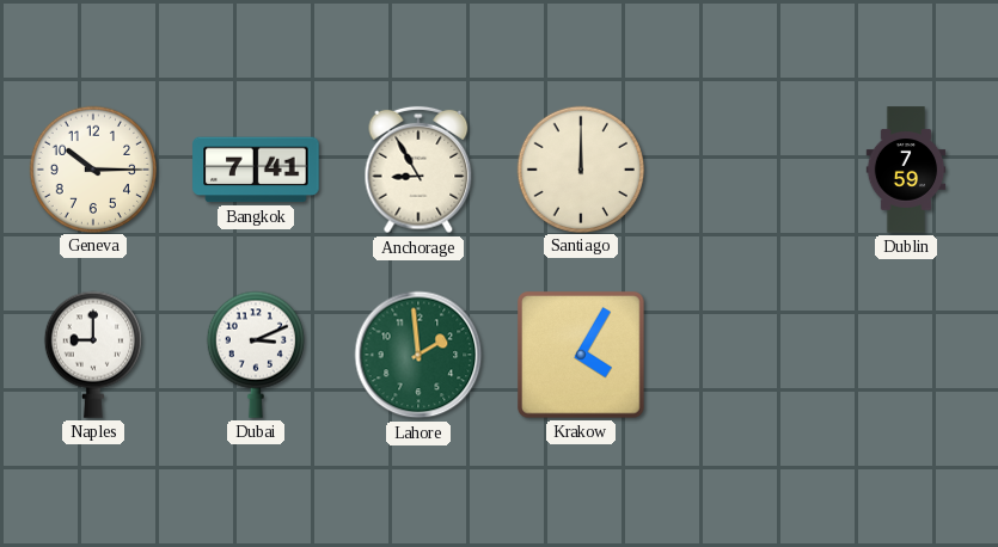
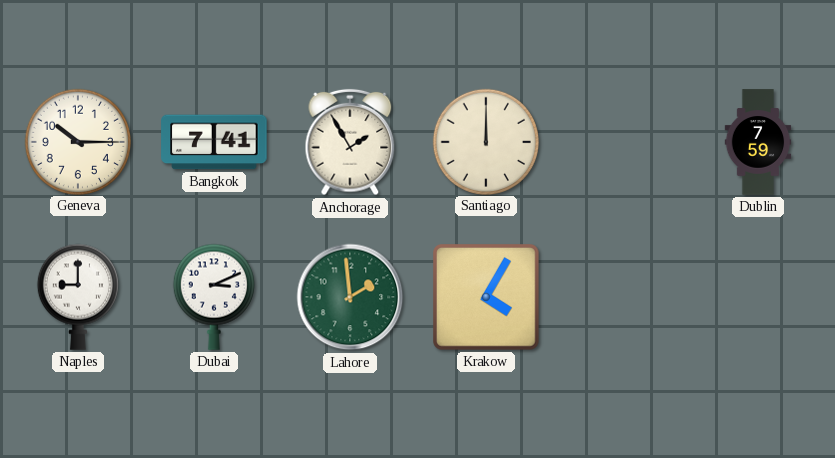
Anchorage: 8:55 -> 1:55
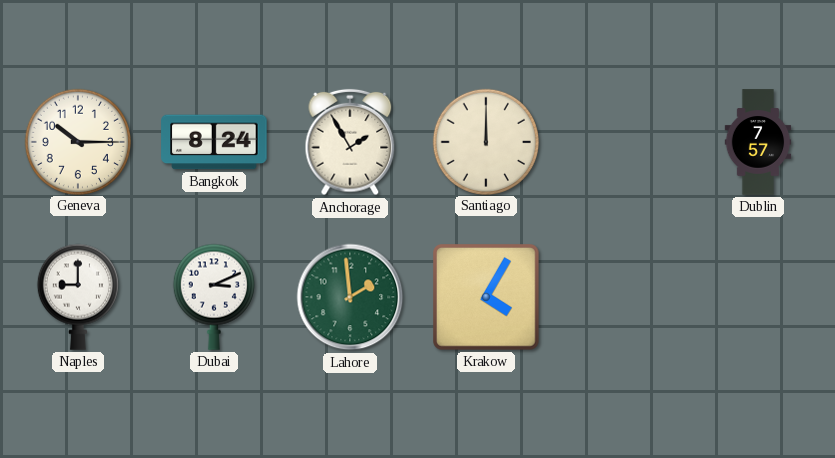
Bangkok: 7:41 -> 8:24
Dublin: 7:59 -> 7:57
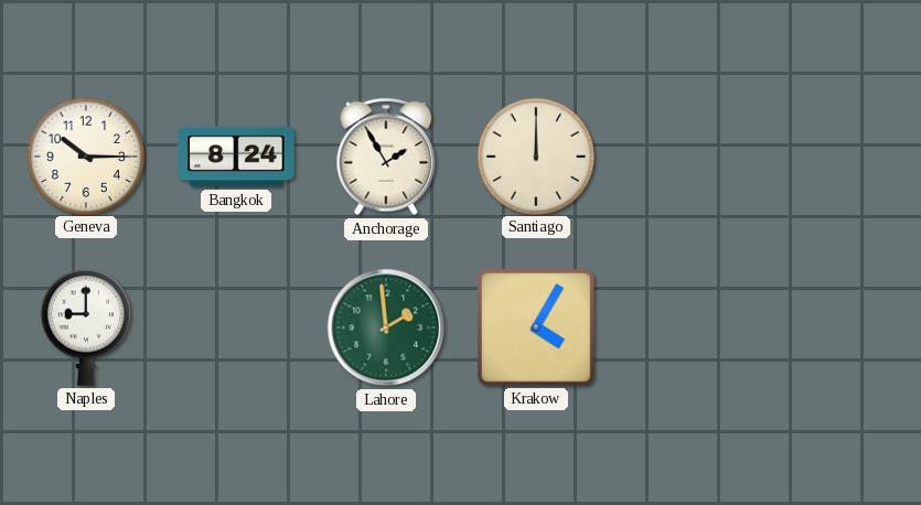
Dublin: 7:57 -> none
Dubai: 3:11 -> none
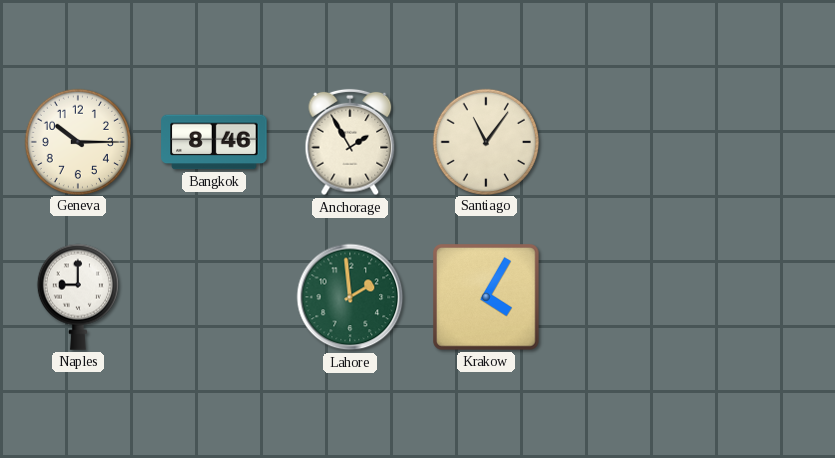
Bangkok: 8:24 -> 8:46
Santiago: 12:00 -> 11:06
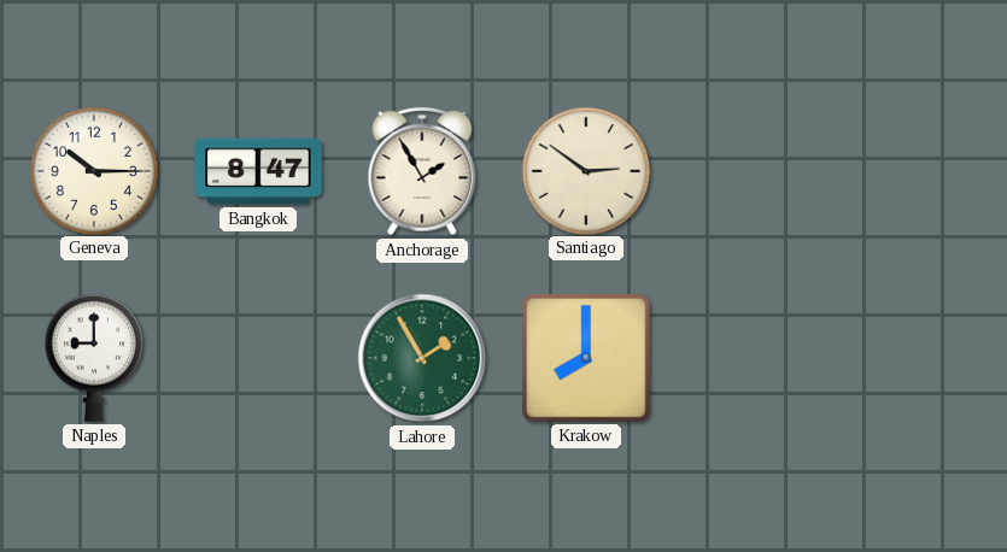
Bangkok: 8:46 -> 8:47
Santiago: 11:06 -> 2:51
Lahore: 1:59 -> 1:55
Krakow: 4:05 -> 8:00
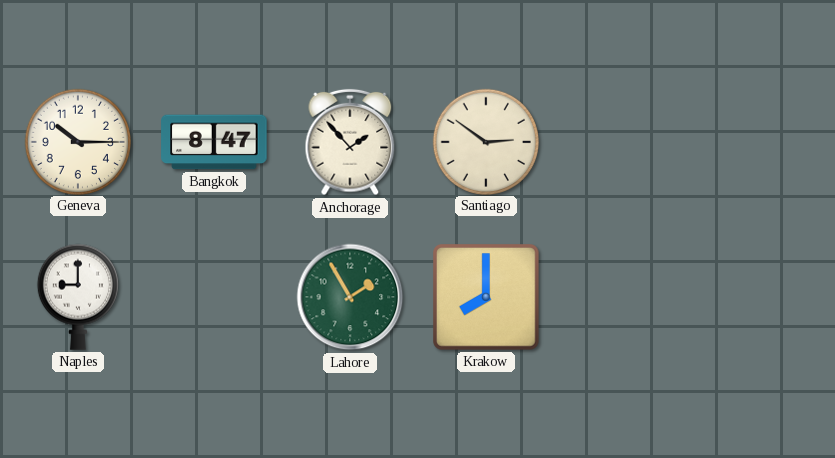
Anchorage: 1:55 -> 1:53
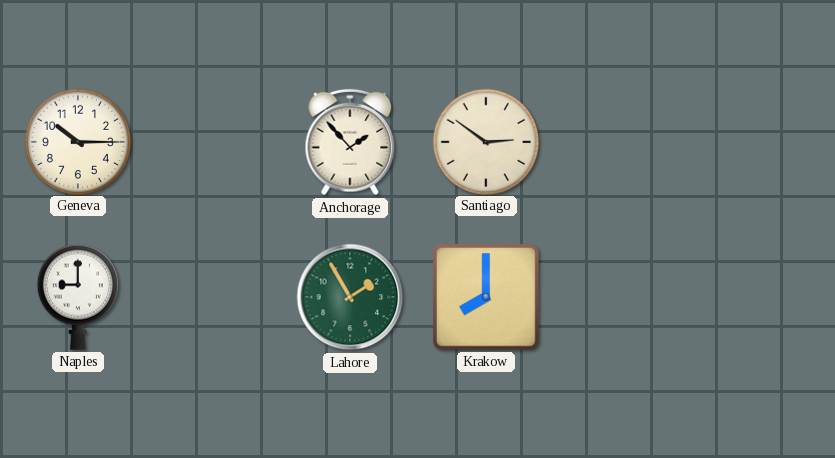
Bangkok: 8:47 -> none
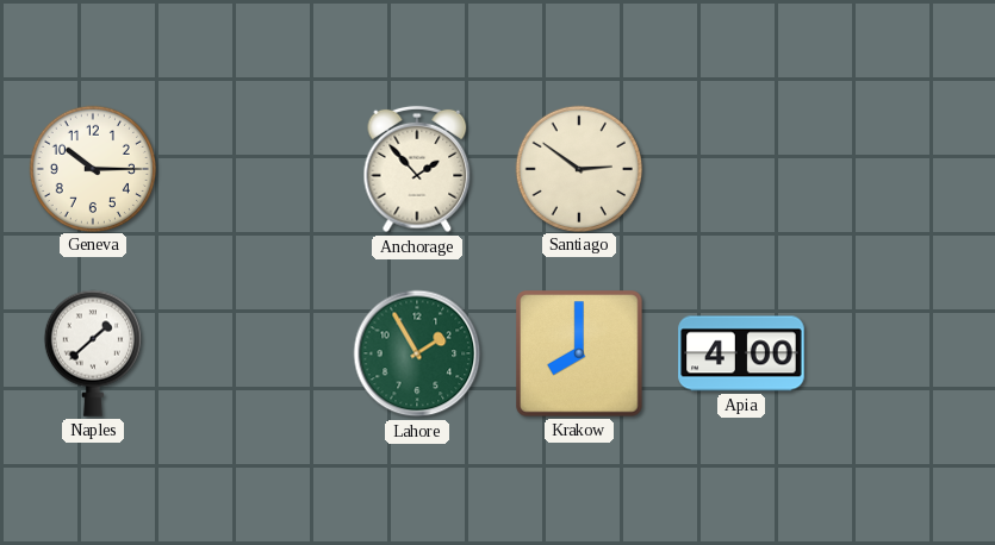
Naples: 9:00 -> 1:38
Apia: none -> 4:00
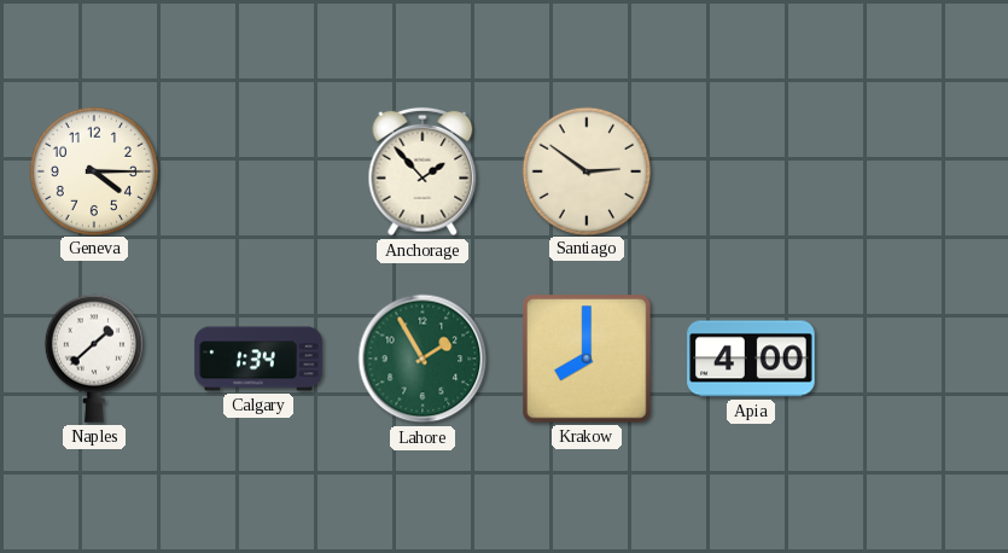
Geneva: 10:15 -> 4:15
Calgary: none -> 1:34
